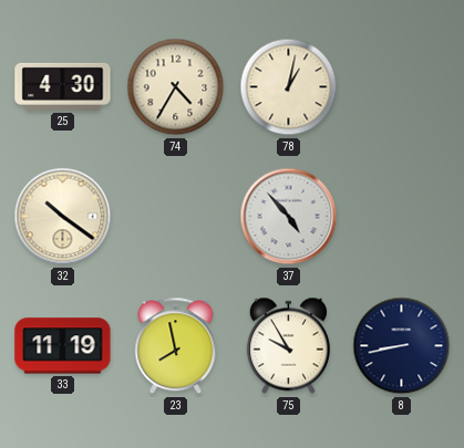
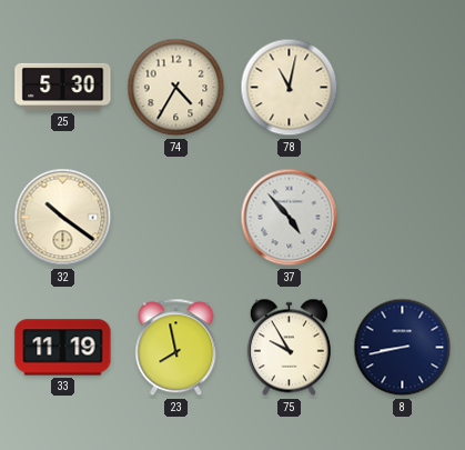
25: 4:30 -> 5:30
78: 1:02 -> 11:02
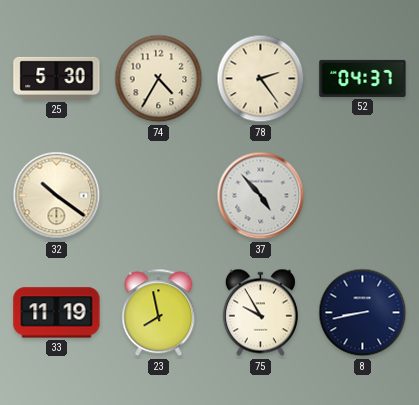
78: 11:02 -> 2:24
52: none -> 04:37
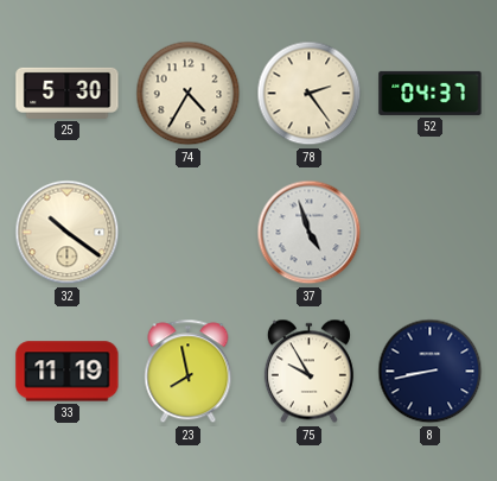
37: 4:53 -> 4:57
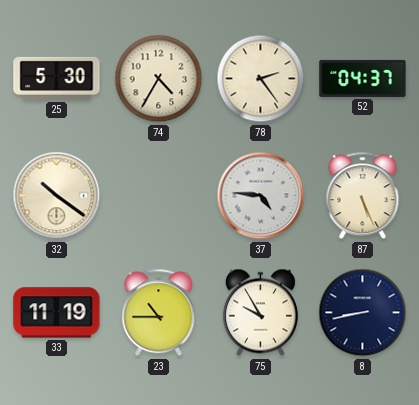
37: 4:57 -> 4:46
87: none -> 5:26
23: 7:58 -> 10:45
